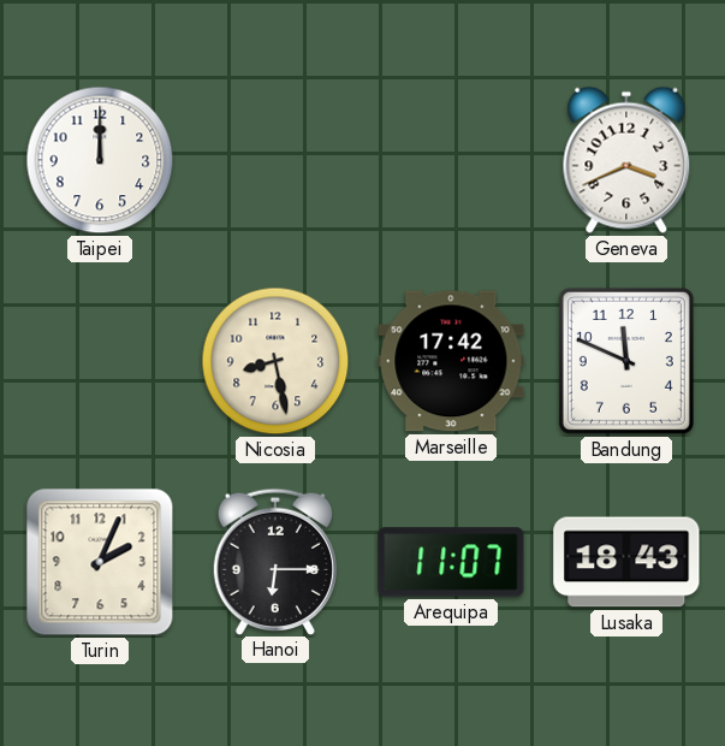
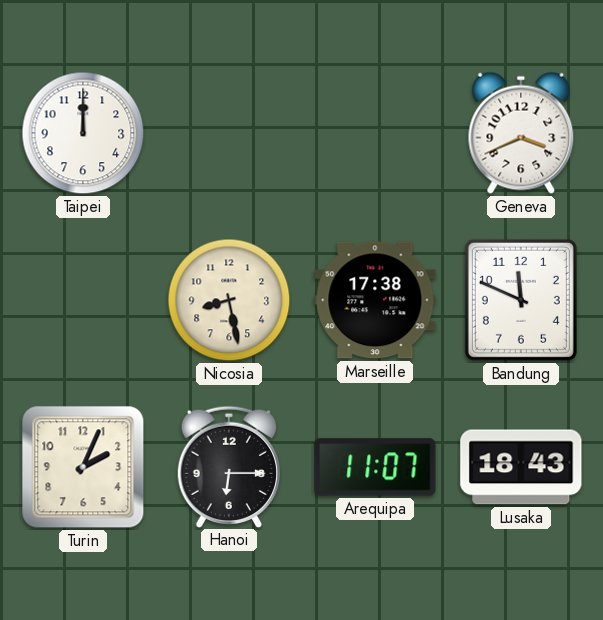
Marseille: 17:42 -> 17:38
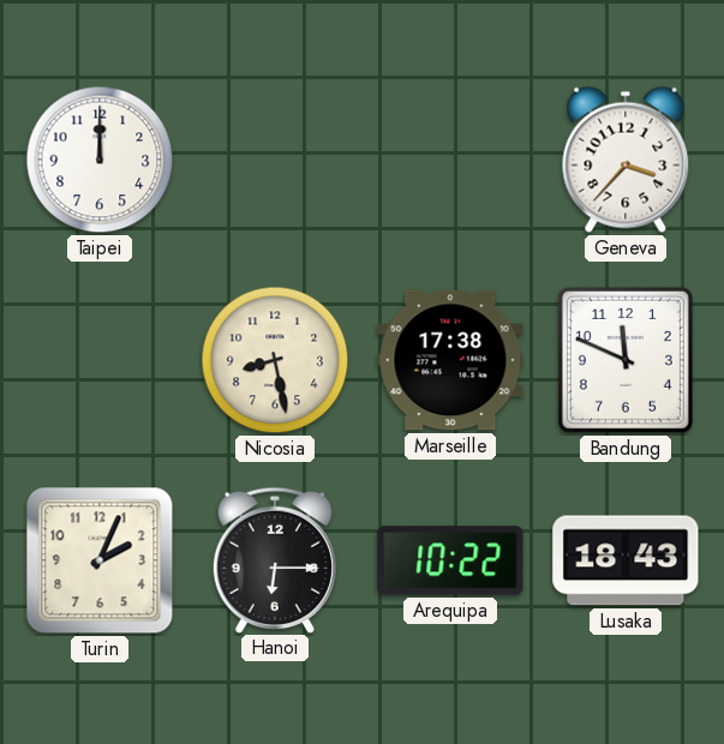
Geneva: 3:41 -> 3:37
Arequipa: 11:07 -> 10:22
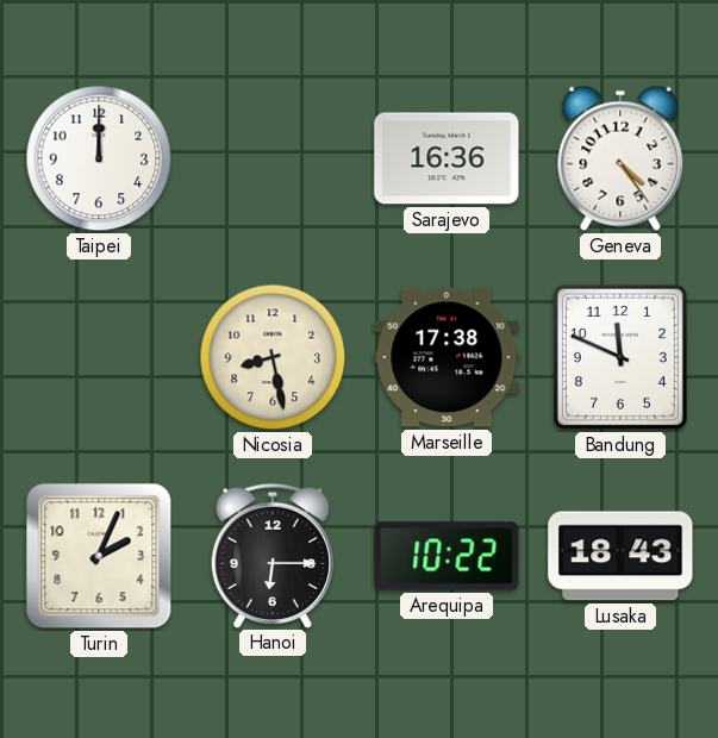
Sarajevo: none -> 16:36
Geneva: 3:37 -> 4:24
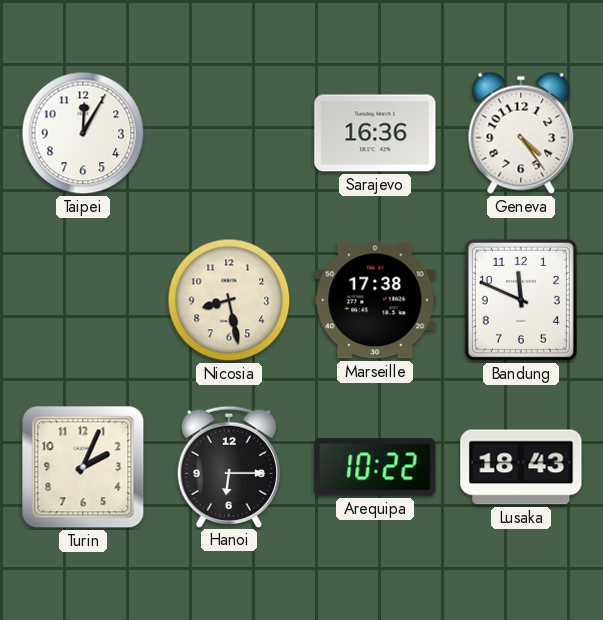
Taipei: 12:00 -> 12:05
